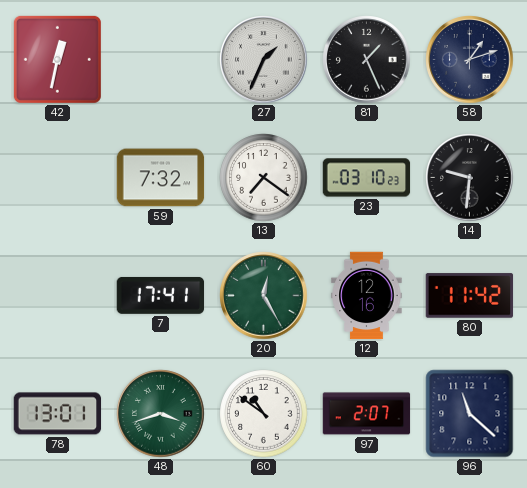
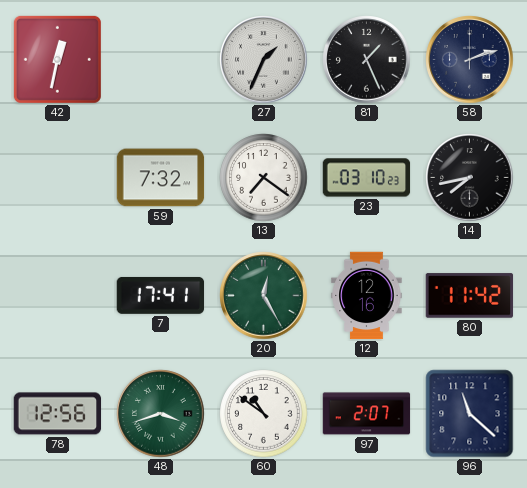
58: 1:12 -> 2:12
14: 9:31 -> 7:43
78: 13:01 -> 12:56
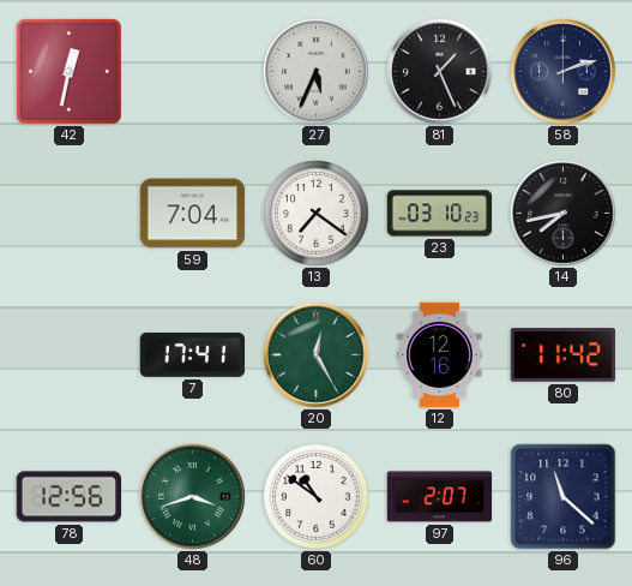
27: 1:34 -> 5:34
59: 7:32 -> 7:04
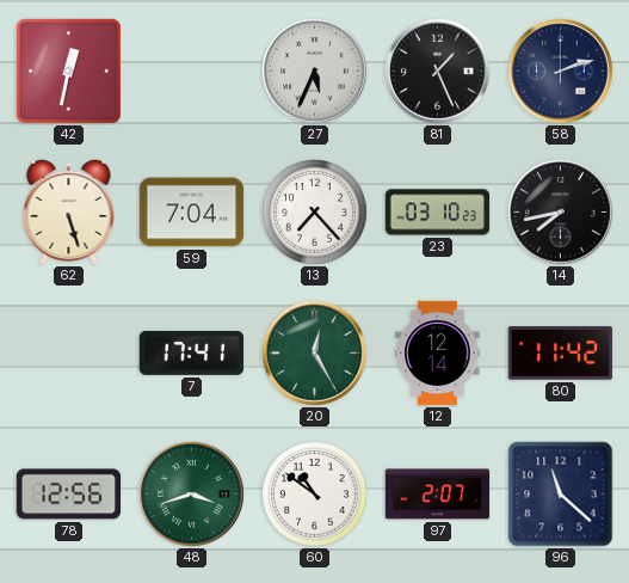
62: none -> 5:27
13: 7:21 -> 7:23
12: 12:16 -> 12:14
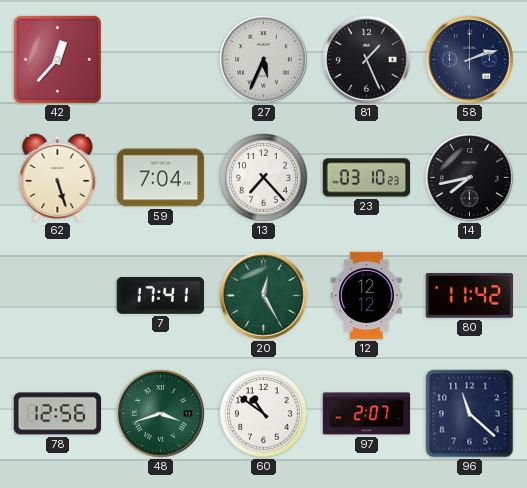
42: 12:32 -> 12:37
12: 12:14 -> 12:12
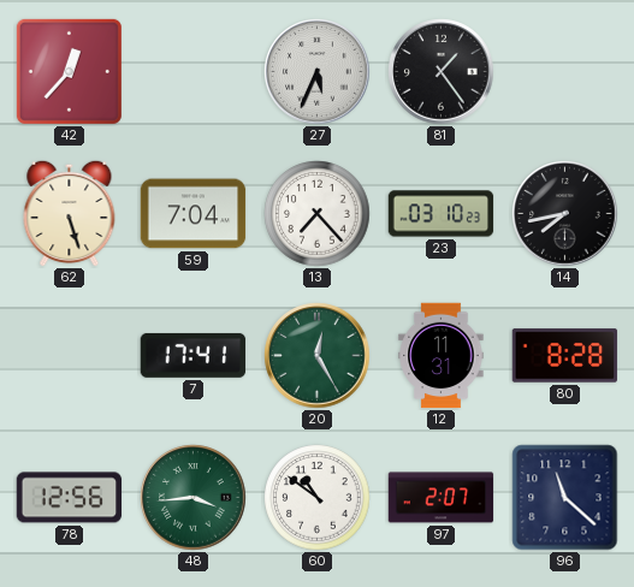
81: 1:26 -> 1:24
58: 2:12 -> none
12: 12:12 -> 11:31
80: 11:42 -> 8:28
48: 3:42 -> 3:44
